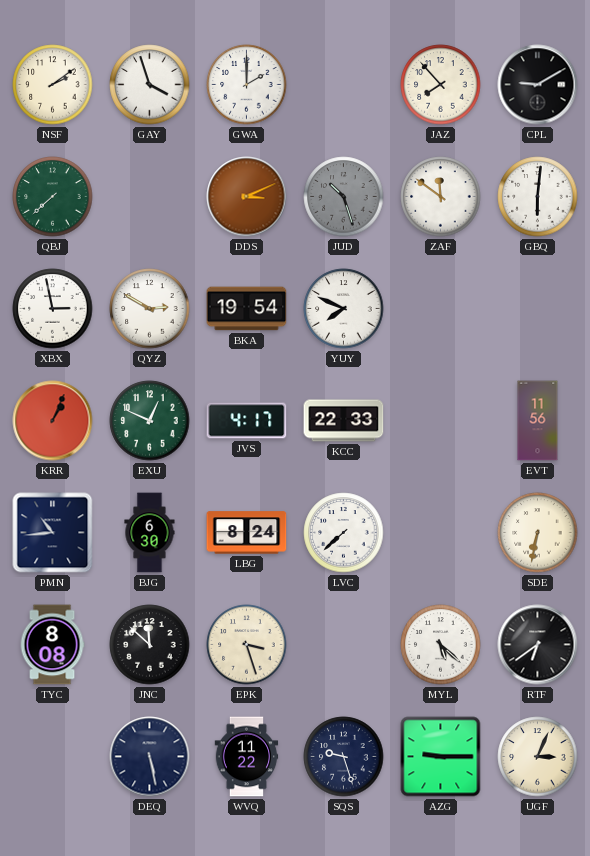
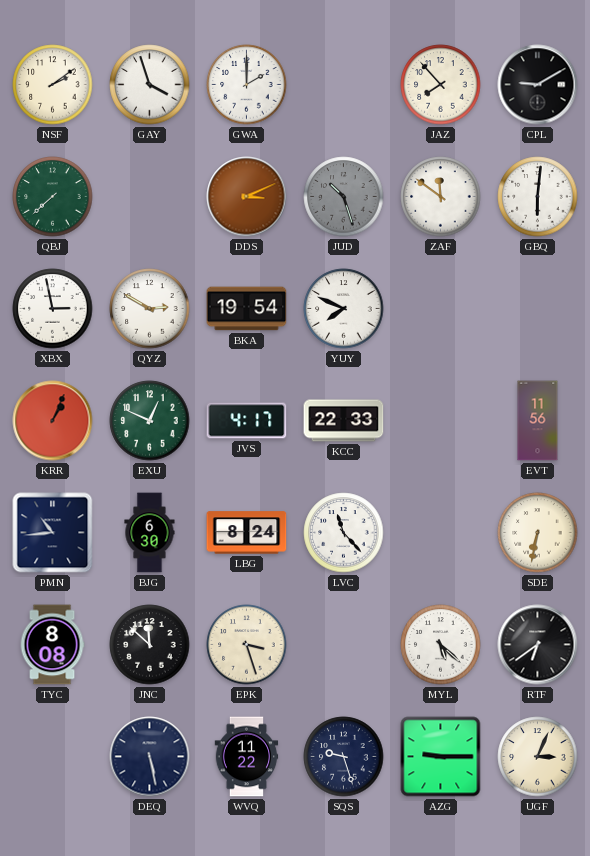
LVC: 7:38 -> 11:23
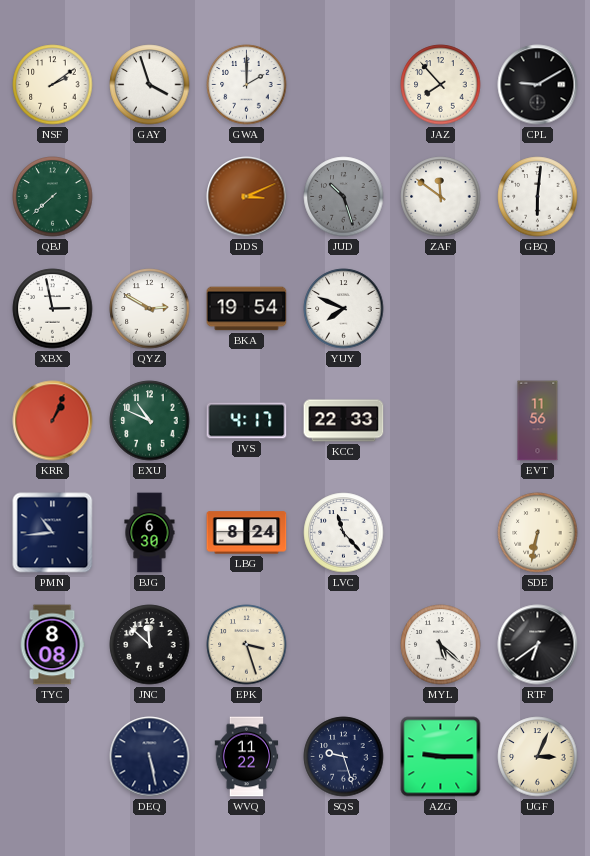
EXU: 12:49 -> 10:49
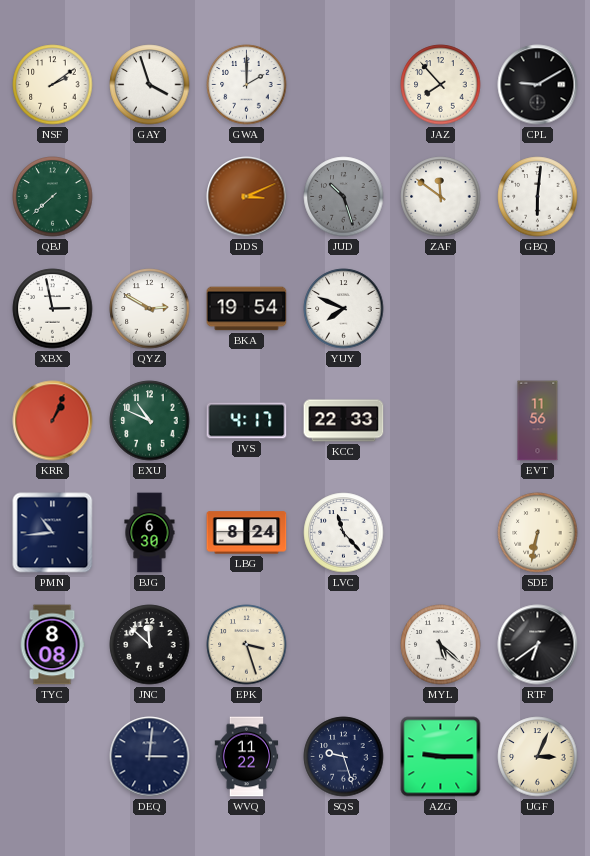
DEQ: 5:28 -> 3:01
